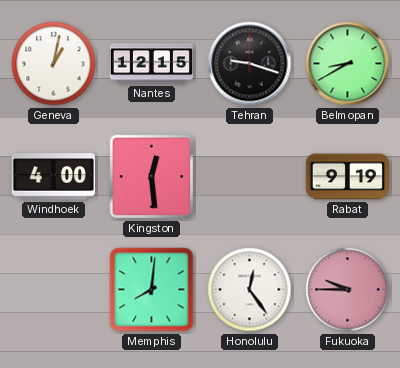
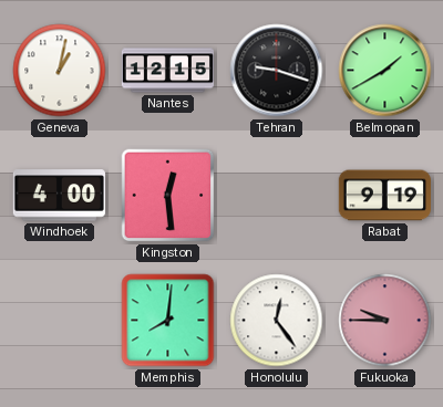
Belmopan: 8:40 -> 1:40
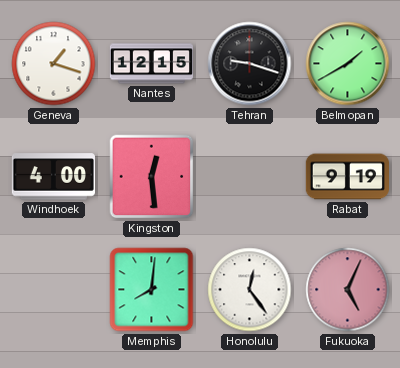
Geneva: 1:02 -> 1:18
Fukuoka: 9:45 -> 5:04
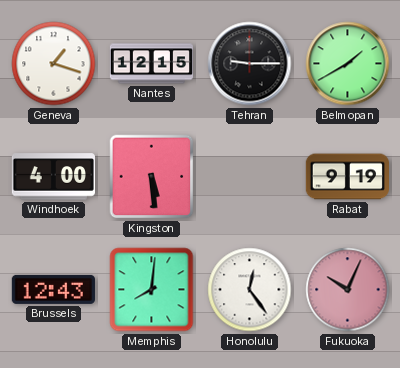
Tehran: 9:18 -> 9:15
Kingston: 12:29 -> 5:29
Brussels: none -> 12:43
Fukuoka: 5:04 -> 10:04
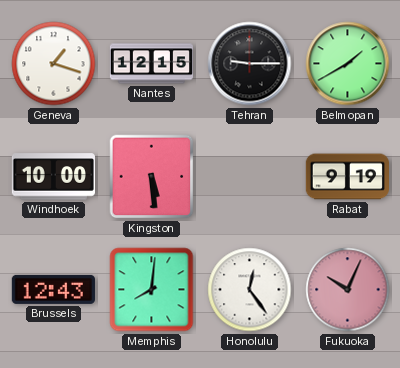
Windhoek: 4:00 -> 10:00
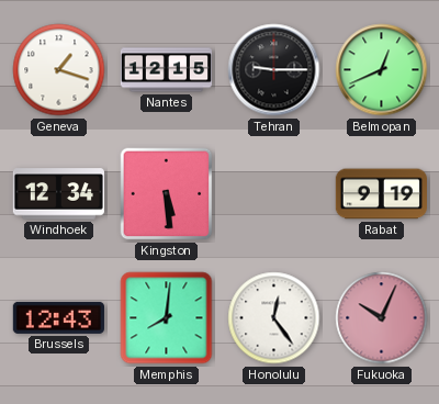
Belmopan: 1:40 -> 12:41
Windhoek: 10:00 -> 12:34
